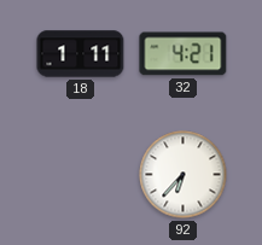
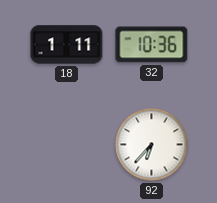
32: 4:21 -> 10:36
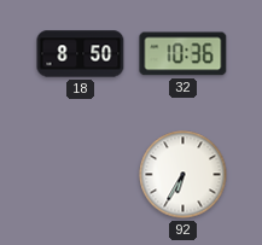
18: 1:11 -> 8:50
92: 6:37 -> 6:35
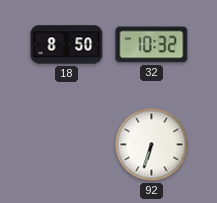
32: 10:36 -> 10:32
92: 6:35 -> 6:33
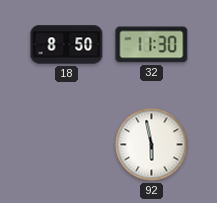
32: 10:32 -> 11:30
92: 6:33 -> 5:58
